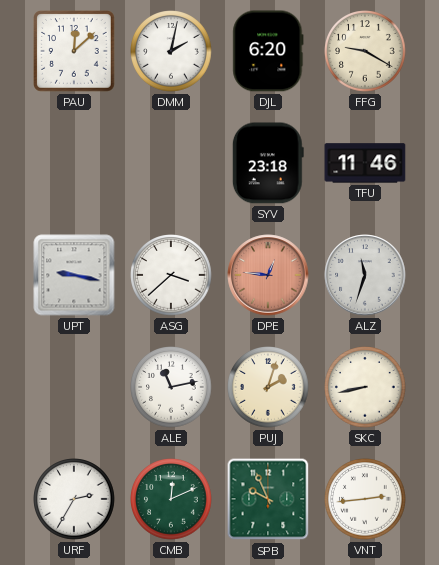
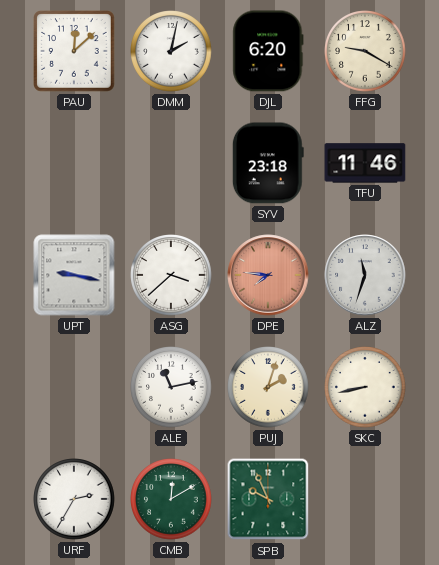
DPE: 12:46 -> 7:46
CMB: 12:11 -> 12:10
VNT: 2:44 -> none
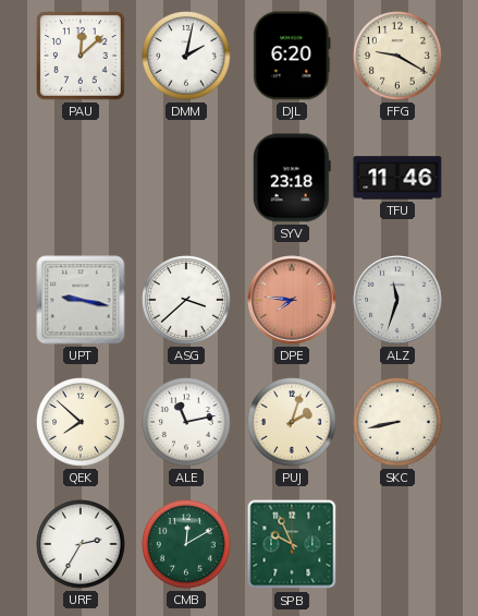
QEK: none -> 7:52
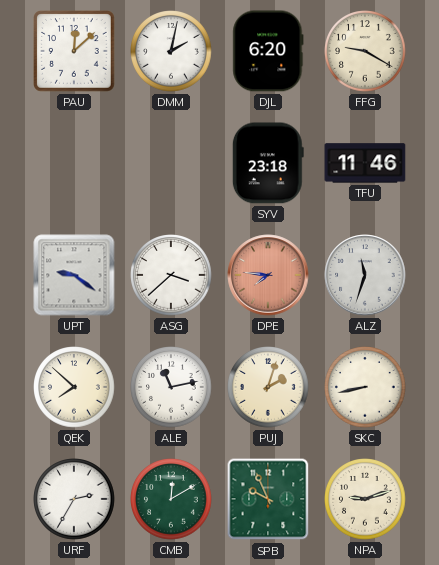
UPT: 9:17 -> 9:21
NPA: none -> 9:12
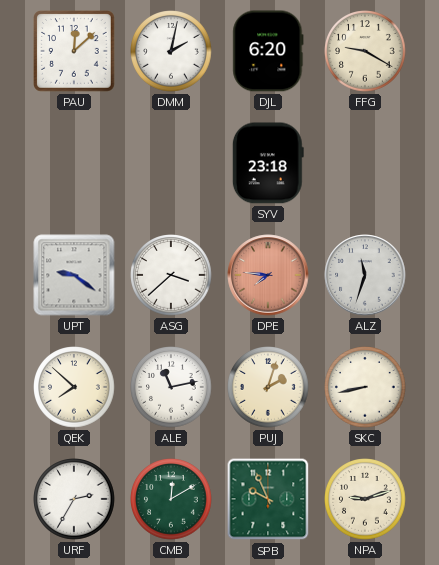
TFU: 11:46 -> none
